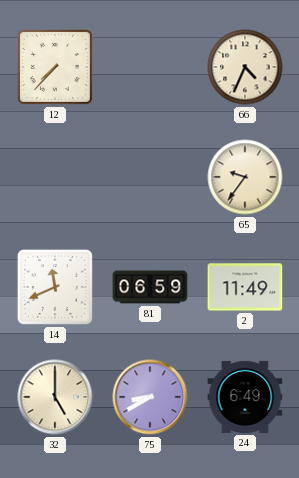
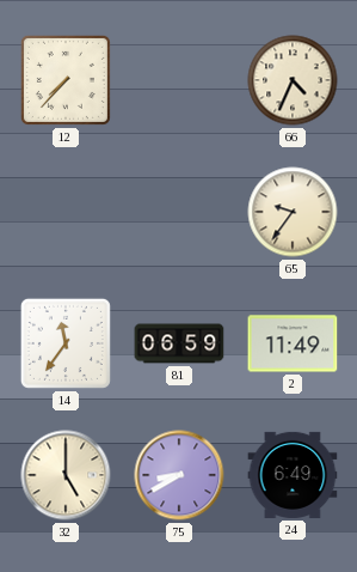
14: 11:41 -> 11:36
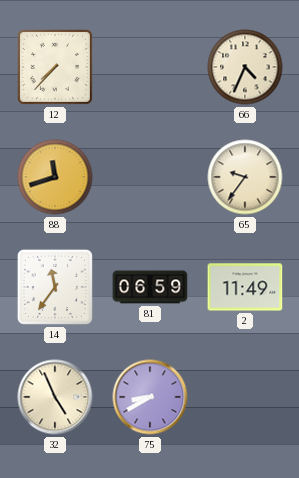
88: none -> 11:42
32: 5:00 -> 4:56
24: 6:49 -> none
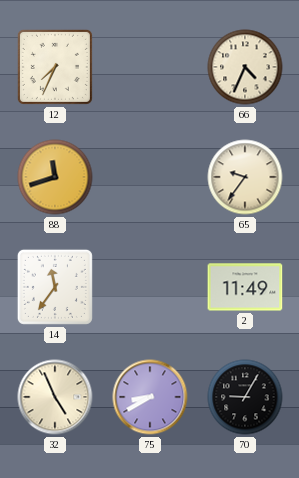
12: 7:37 -> 7:34
81: 06:59 -> none
70: none -> 9:05
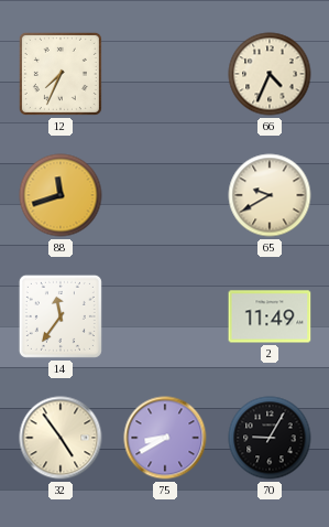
65: 9:36 -> 9:40
32: 4:56 -> 4:54
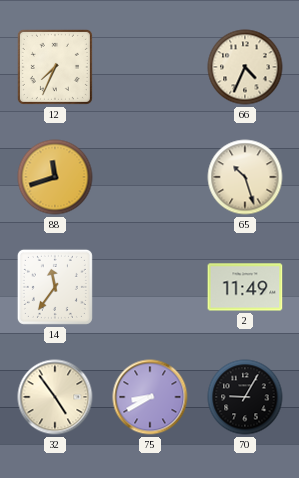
65: 9:40 -> 10:27
